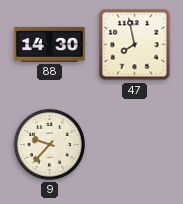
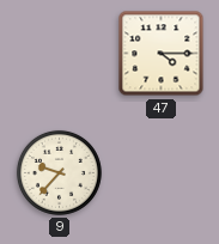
88: 14:30 -> none
47: 7:58 -> 4:15
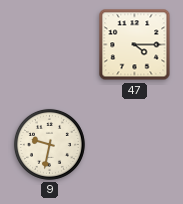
9: 9:37 -> 9:32
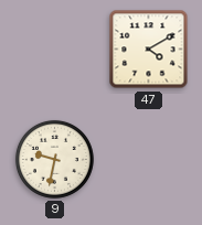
47: 4:15 -> 4:10
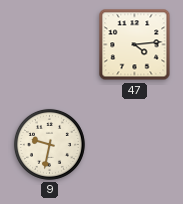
47: 4:10 -> 4:14
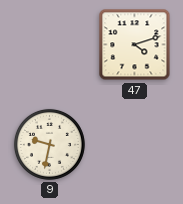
47: 4:14 -> 4:12
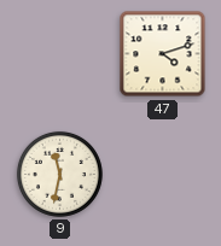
9: 9:32 -> 11:32
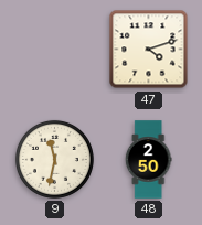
48: none -> 2:50
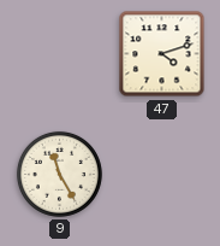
9: 11:32 -> 11:25
48: 2:50 -> none
